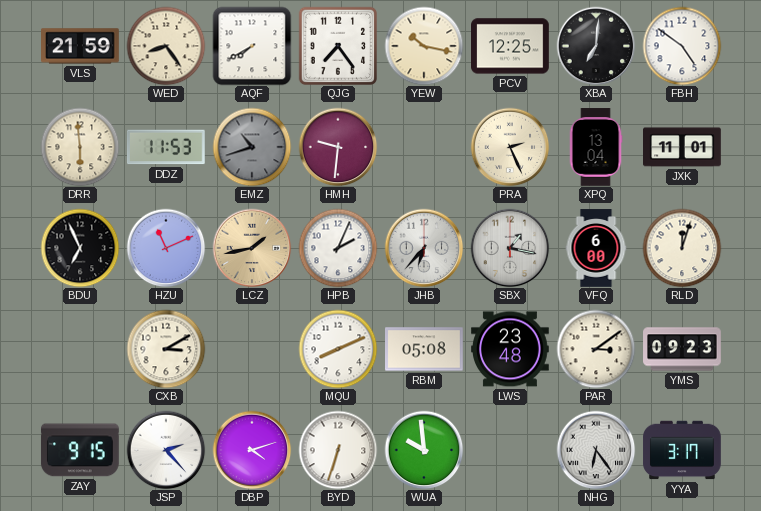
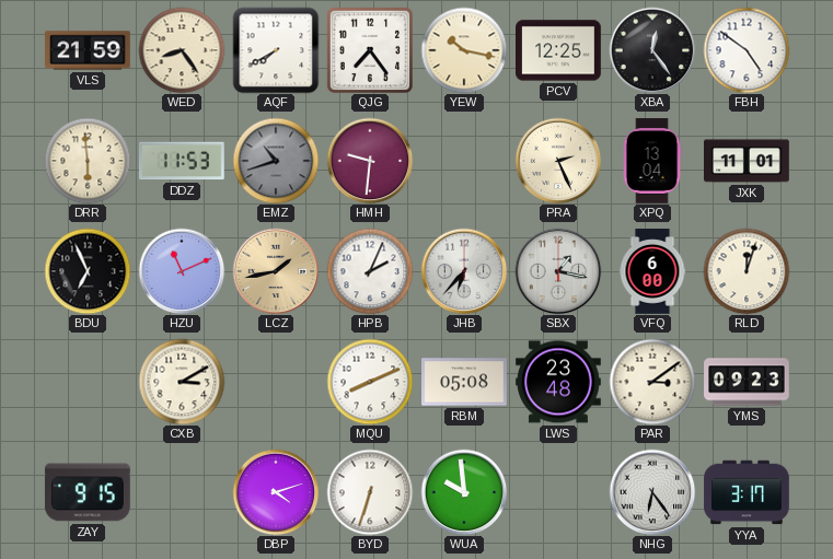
XBA: 7:01 -> 12:24
JSP: 2:23 -> none
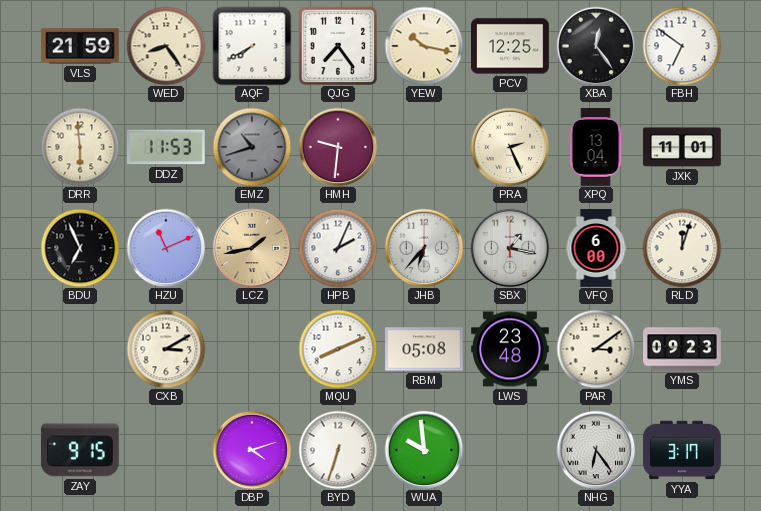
FBH: 4:51 -> 6:51
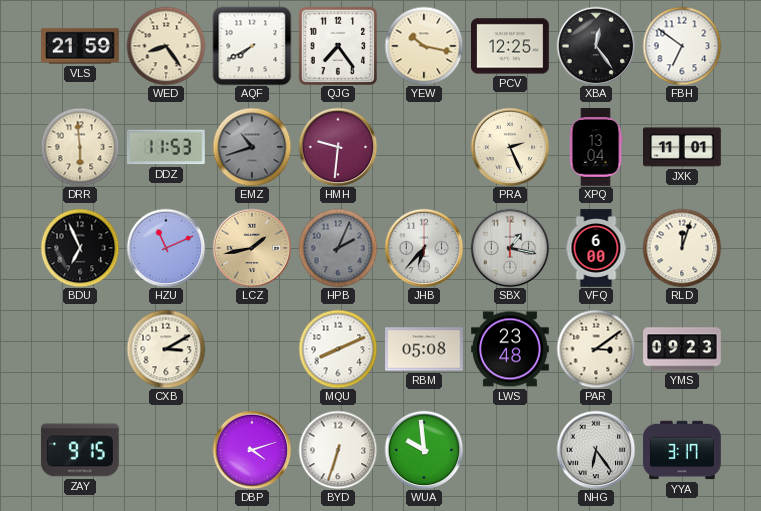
HPB dial: white -> grey
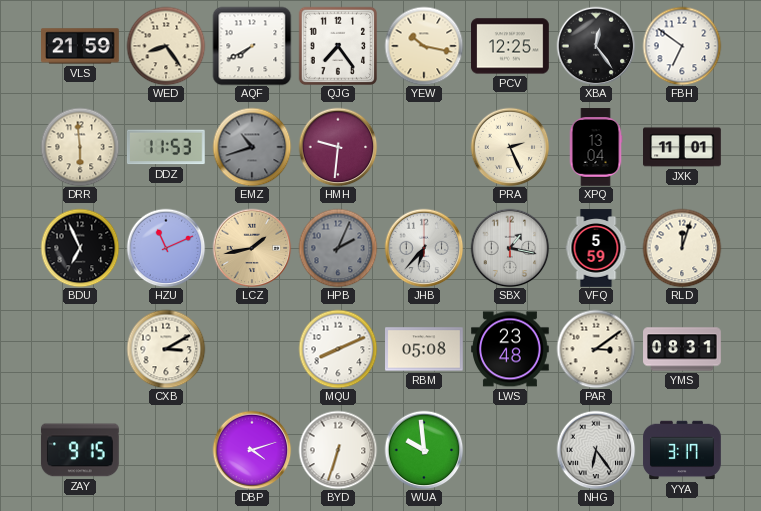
VFQ: 6:00 -> 5:59
YMS: 09:23 -> 08:31
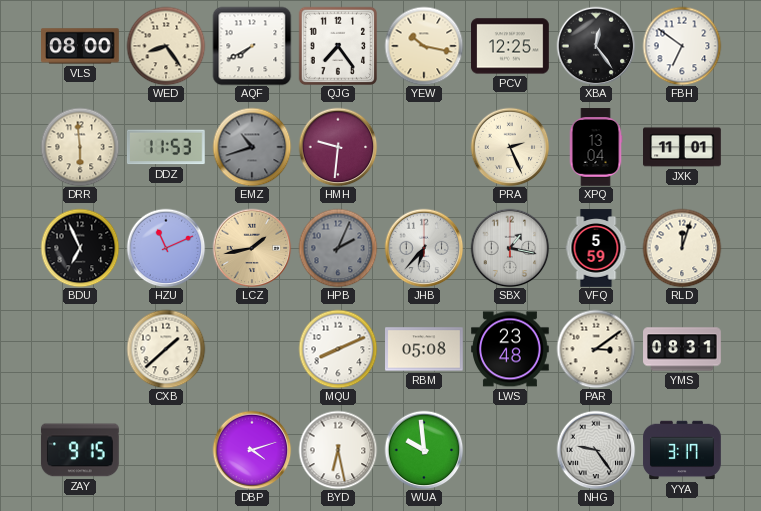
VLS: 21:59 -> 08:00
CXB: 3:10 -> 1:38
BYD: 6:33 -> 6:28
NHG: 6:24 -> 9:24
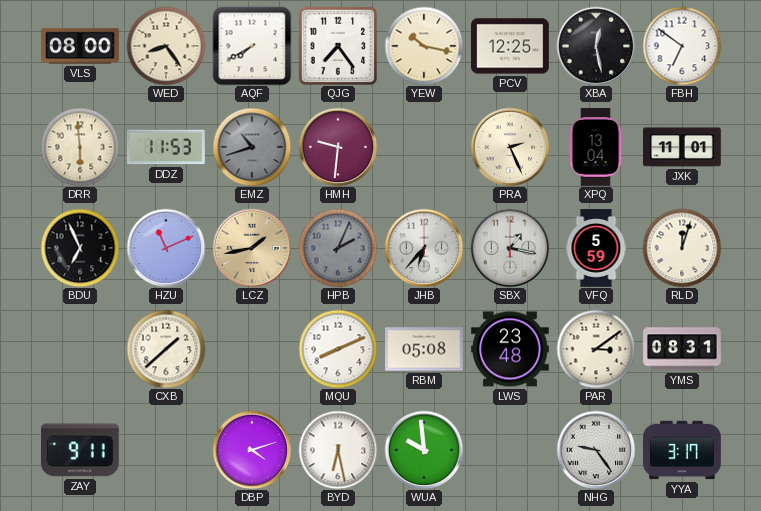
XBA: 12:24 -> 12:28
ZAY: 9:15 -> 9:11
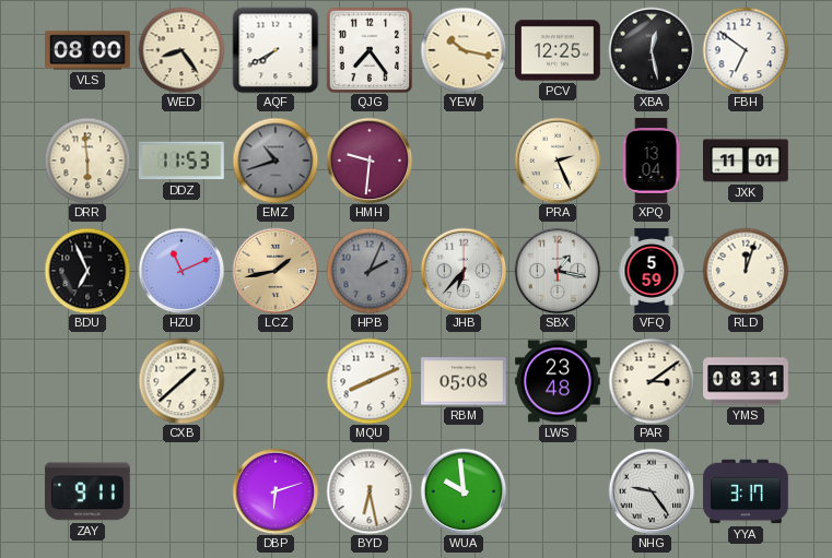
DBP: 4:12 -> 6:12
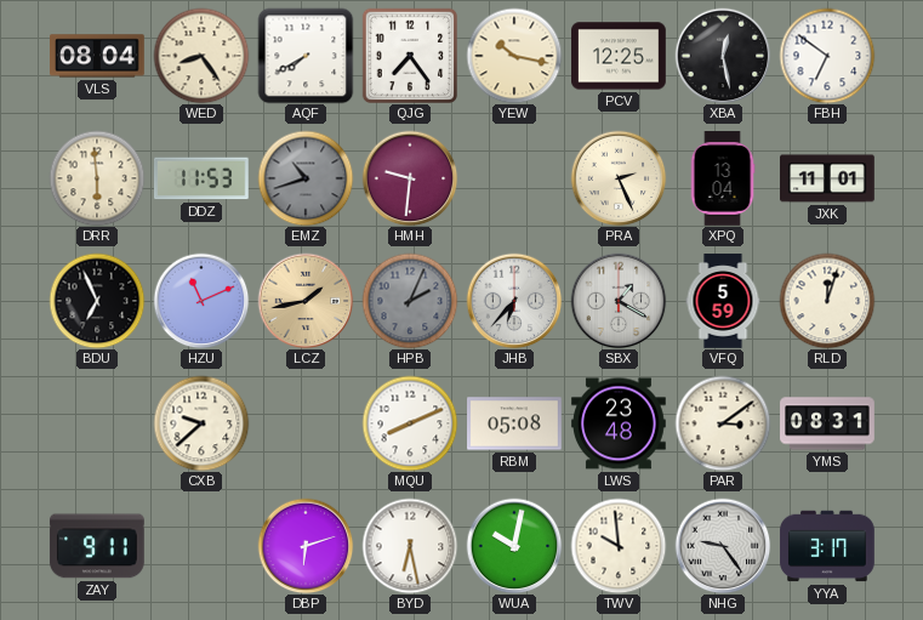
VLS: 08:00 -> 08:04
SBX: 1:17 -> 1:20
CXB: 1:38 -> 9:38
WUA: 9:59 -> 10:02
TWV: none -> 9:59
